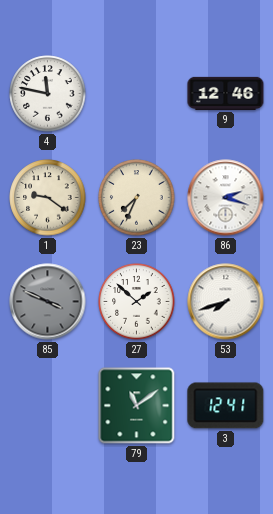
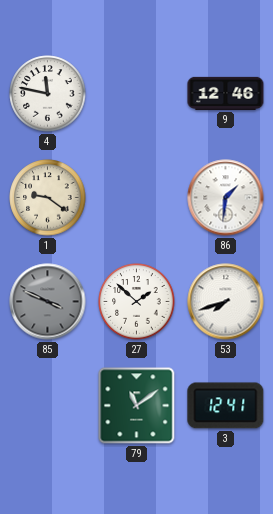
23: 7:34 -> none
86: 2:18 -> 1:31
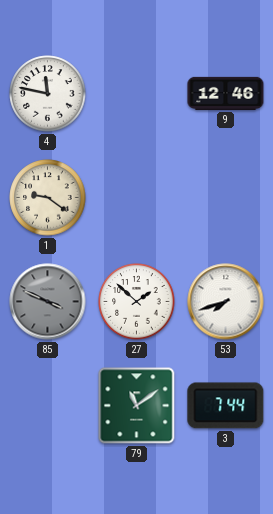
86: 1:31 -> none
3: 12:41 -> 7:44
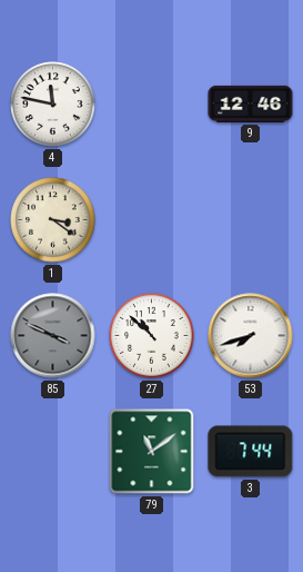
1: 9:21 -> 3:21
27: 1:52 -> 10:52
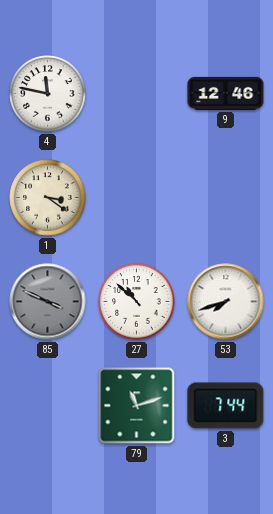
79: 11:09 -> 11:12
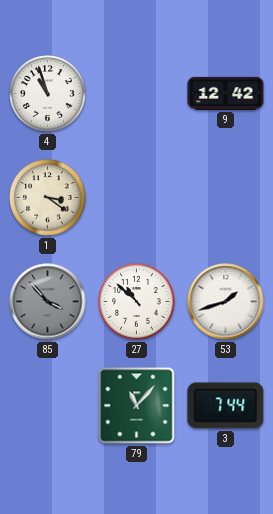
4: 11:47 -> 10:57
9: 12:46 -> 12:42
85: 3:49 -> 3:53
53: 7:42 -> 1:42
79: 11:12 -> 11:07
